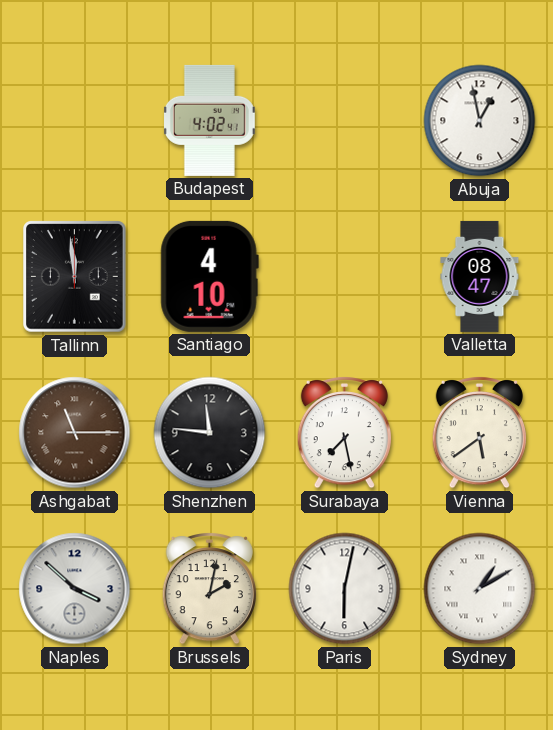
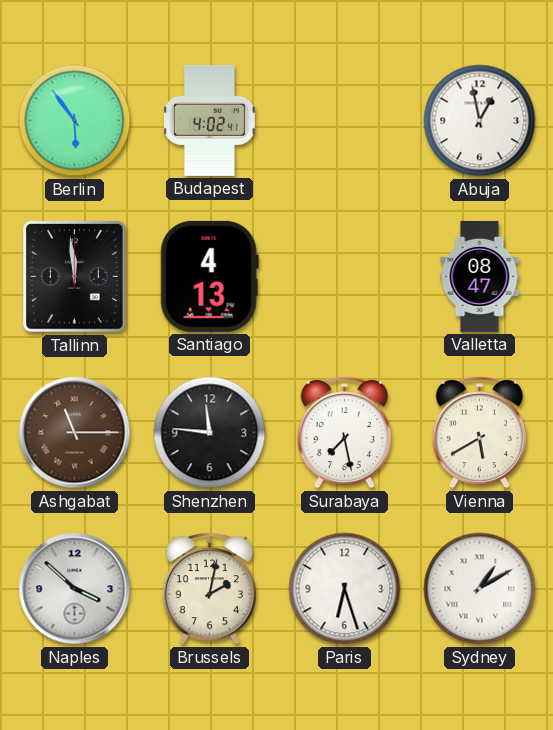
Berlin: none -> 5:54
Santiago: 4:10 -> 4:13
Vienna: 5:39 -> 5:40
Paris: 6:02 -> 6:27
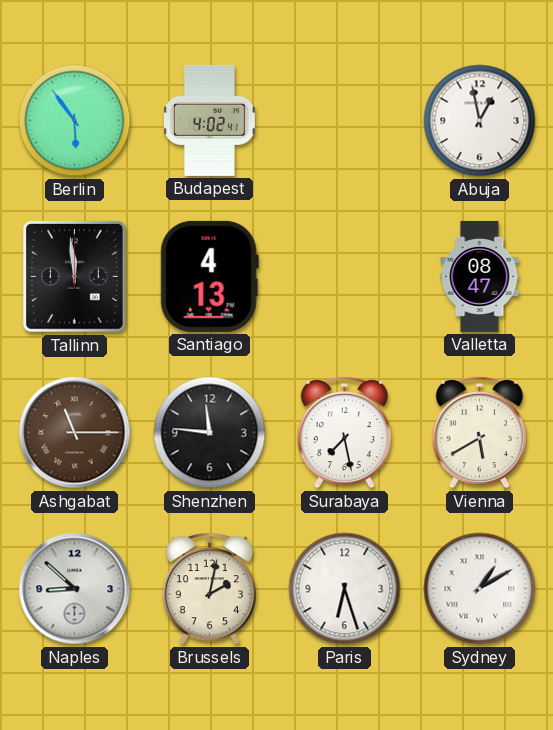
Naples: 3:52 -> 8:52
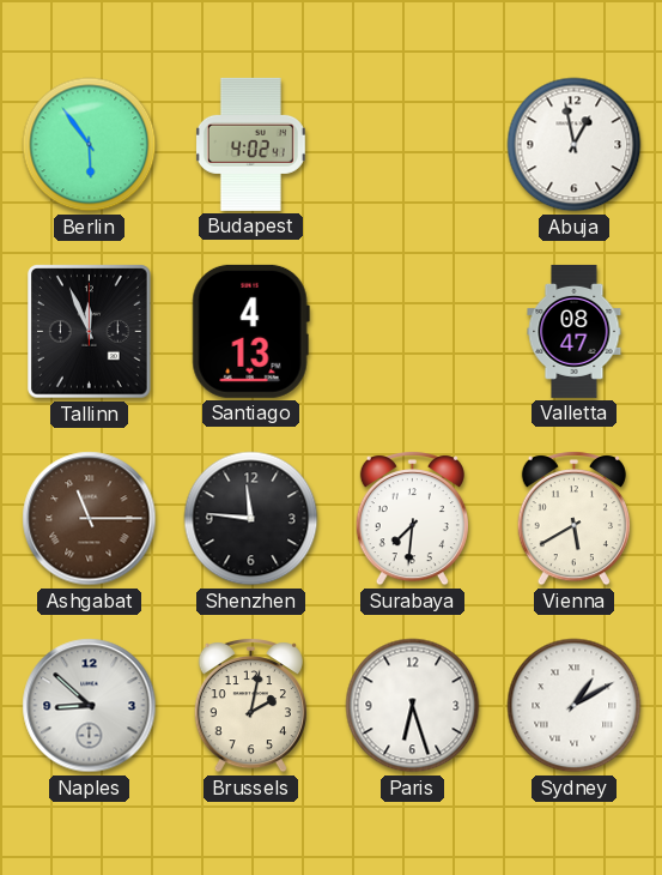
Tallinn: 11:59 -> 11:56
Surabaya: 7:28 -> 7:31
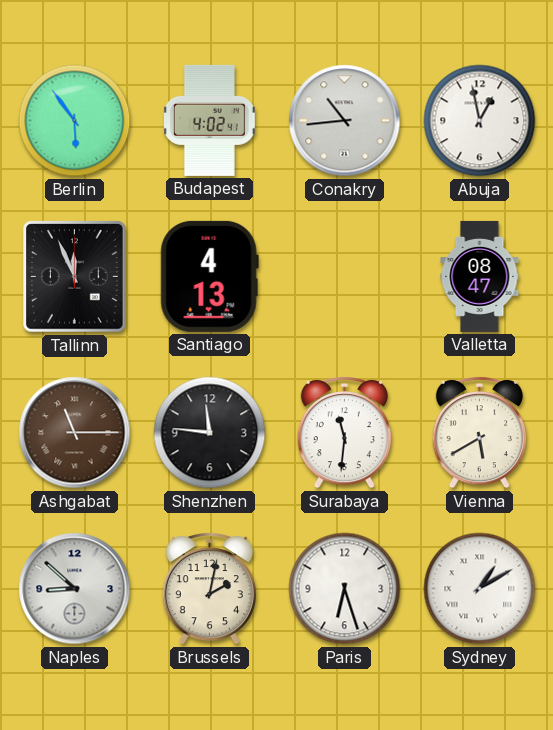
Conakry: none -> 10:44
Surabaya: 7:31 -> 11:31
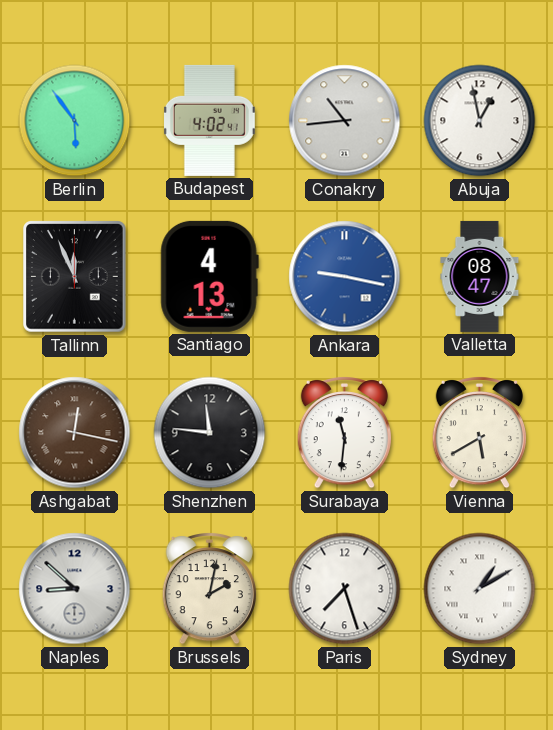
Ankara: none -> 9:17
Ashgabat: 11:15 -> 12:17
Paris: 6:27 -> 7:27
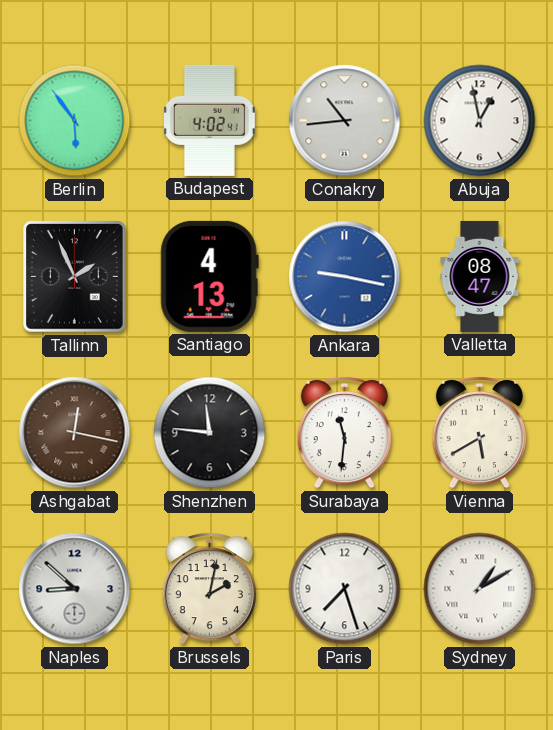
Tallinn: 11:56 -> 1:56
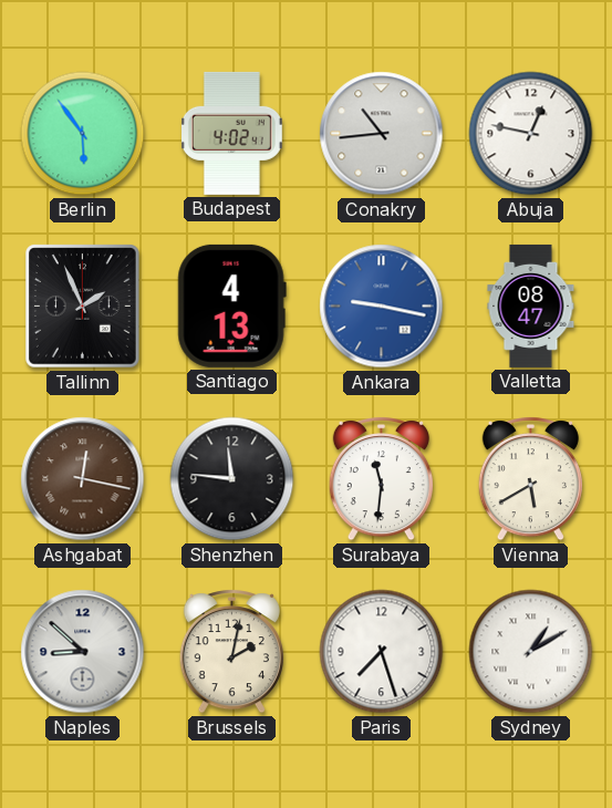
Abuja: 12:58 -> 12:47
